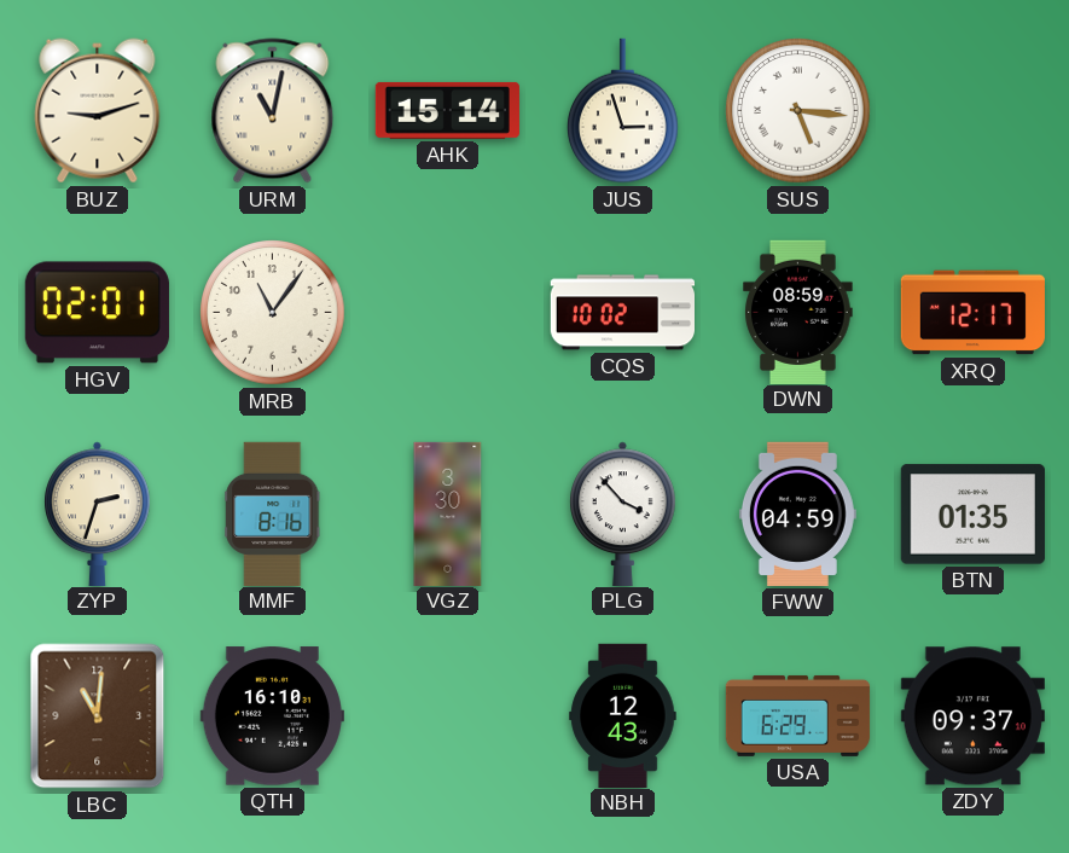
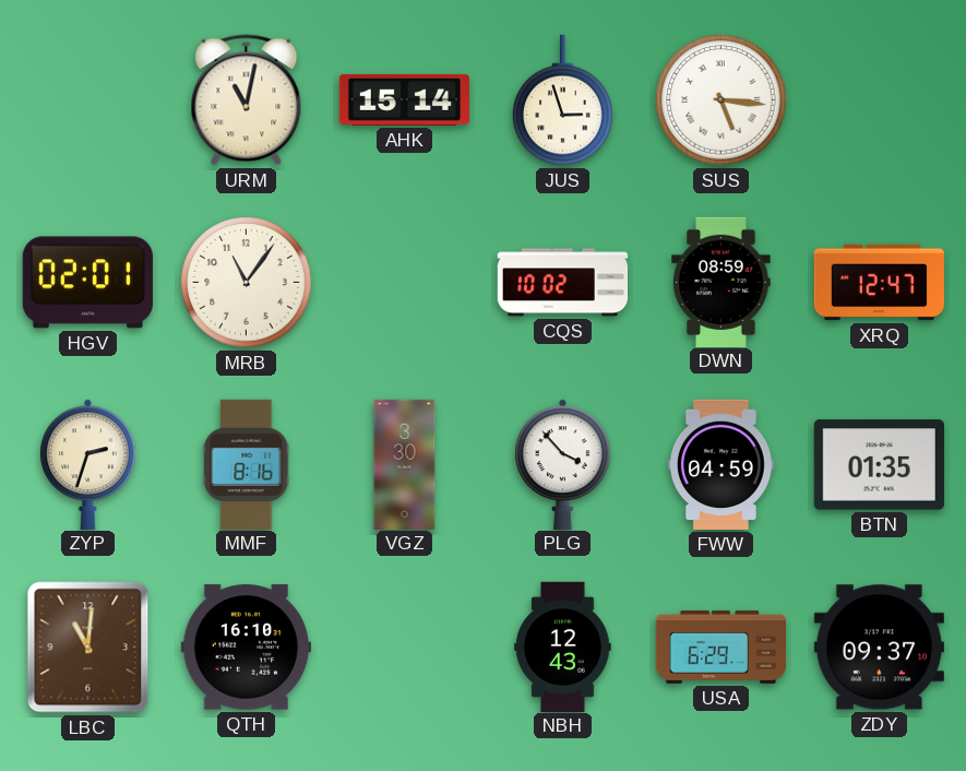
BUZ: 9:12 -> none
XRQ: 12:17 -> 12:47
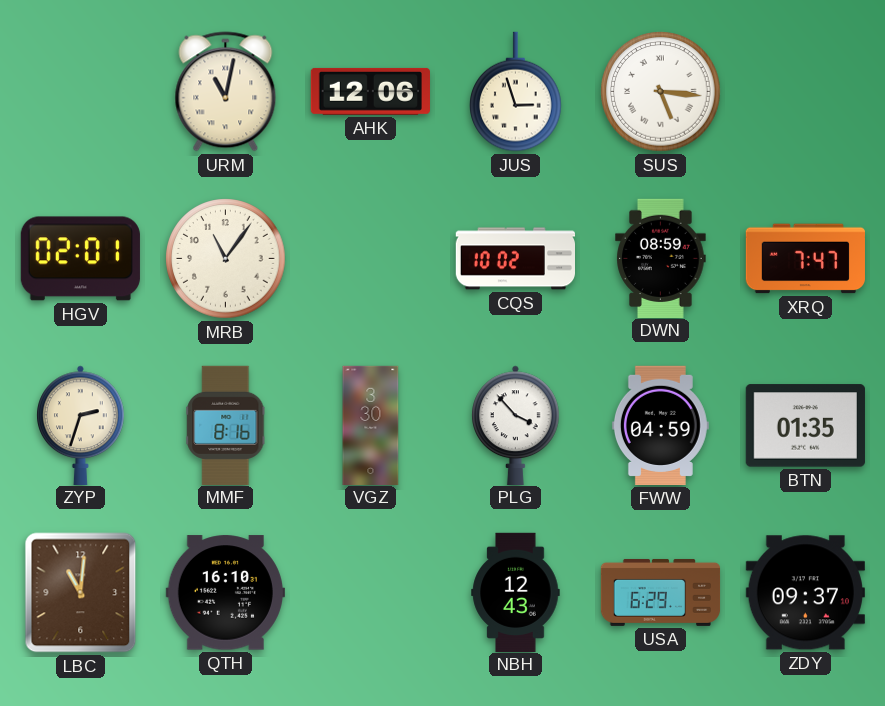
AHK: 15:14 -> 12:06
XRQ: 12:47 -> 7:47
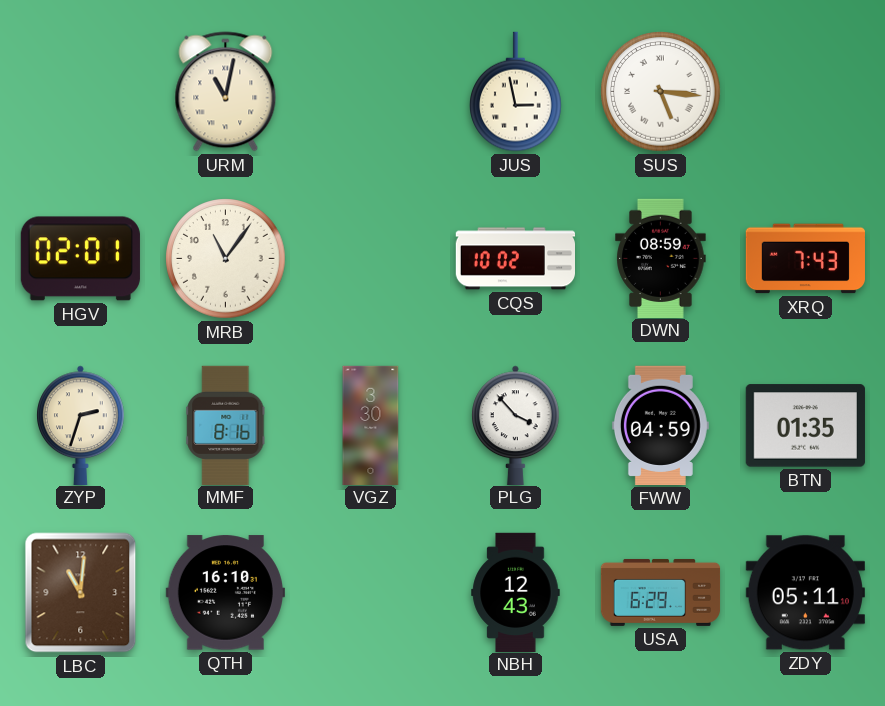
AHK: 12:06 -> none
JUS: 2:57 -> 2:58
XRQ: 7:47 -> 7:43
ZDY: 09:37 -> 05:11
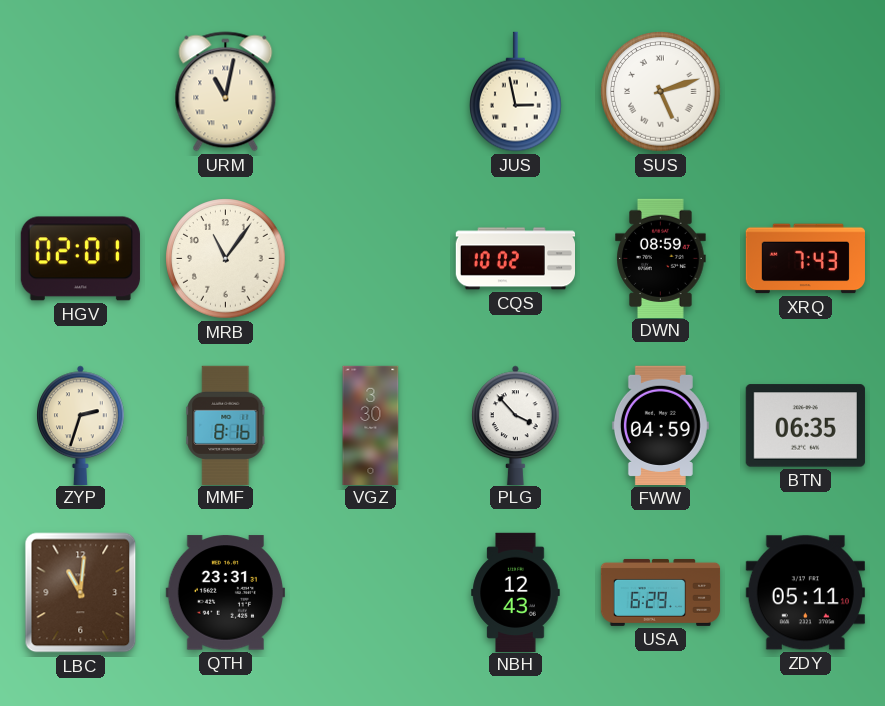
SUS: 5:16 -> 5:12
BTN: 01:35 -> 06:35
QTH: 16:10 -> 23:31
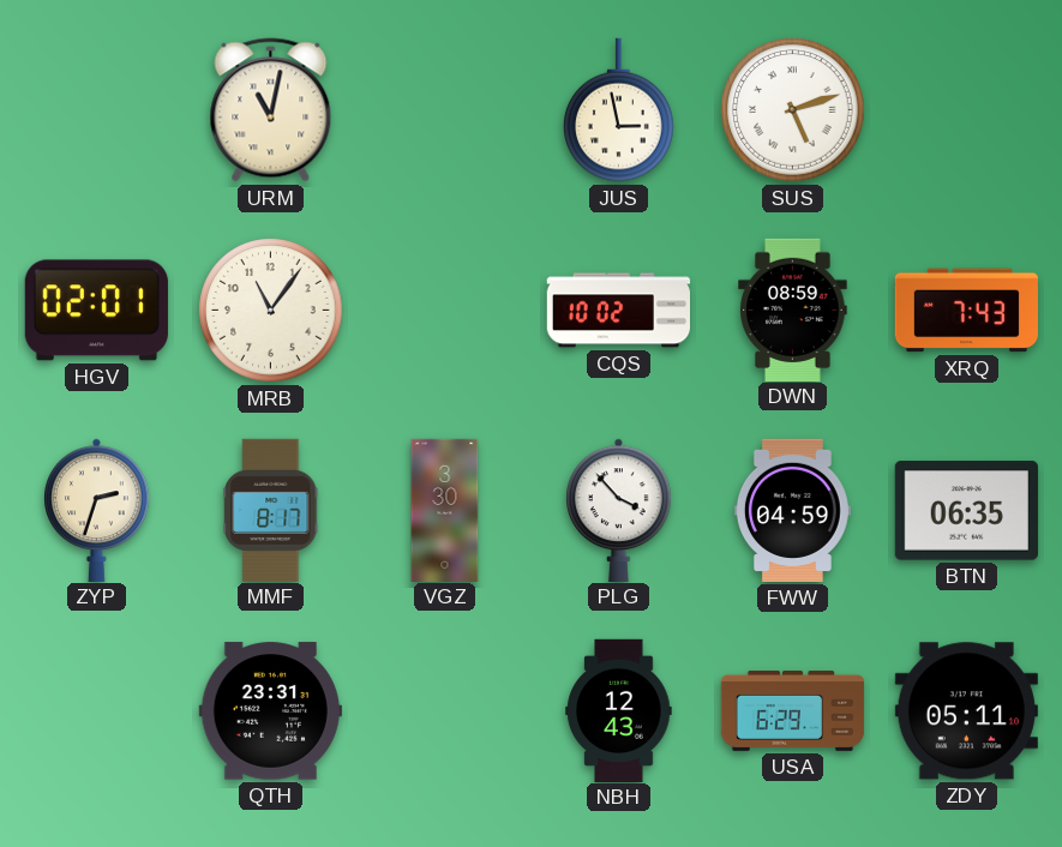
MMF: 8:16 -> 8:17
LBC: 11:01 -> none
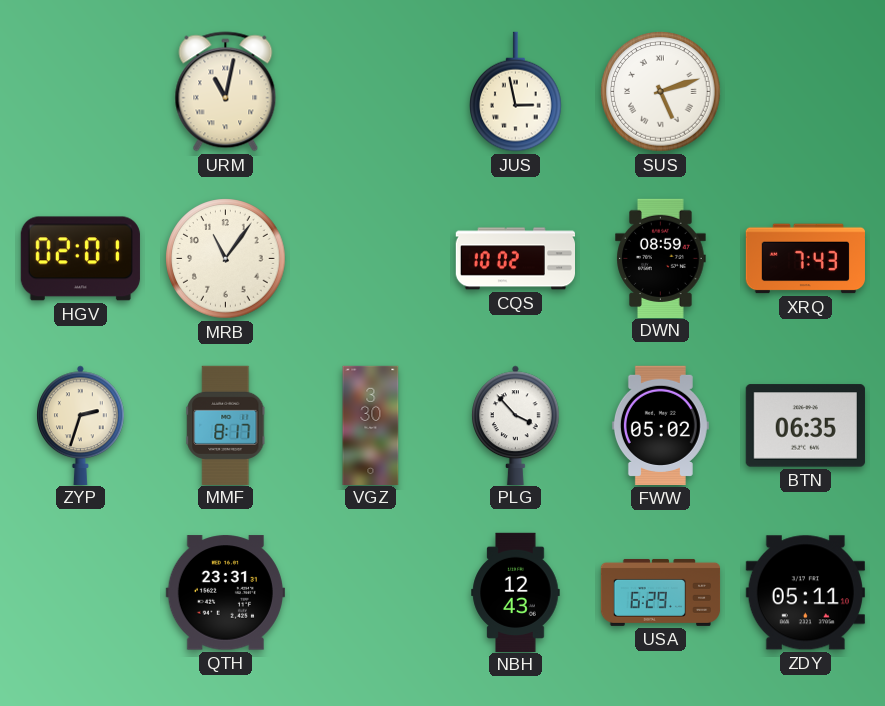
FWW: 04:59 -> 05:02
